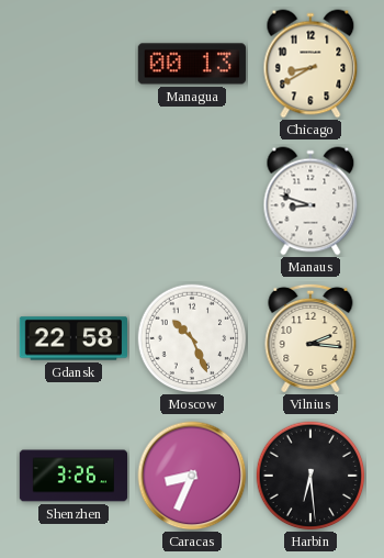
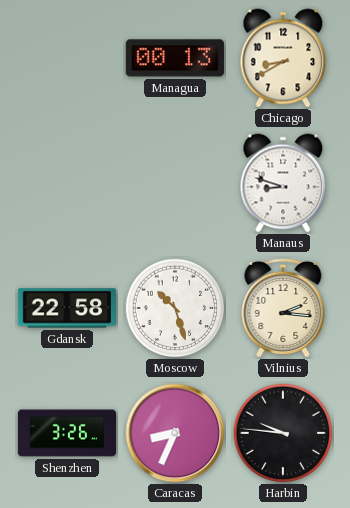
Moscow: 10:26 -> 10:27
Harbin: 6:29 -> 9:46
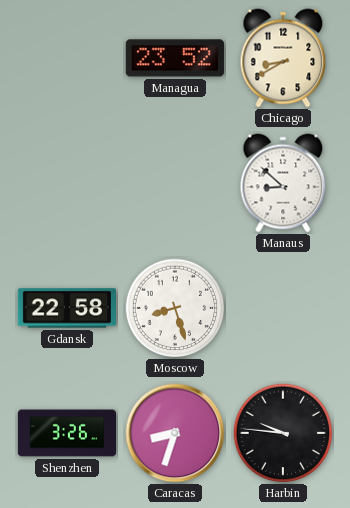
Managua: 00:13 -> 23:52
Manaus: 8:48 -> 8:52
Moscow: 10:27 -> 8:27
Vilnius: 2:16 -> none
Caracas: 8:34 -> 8:33
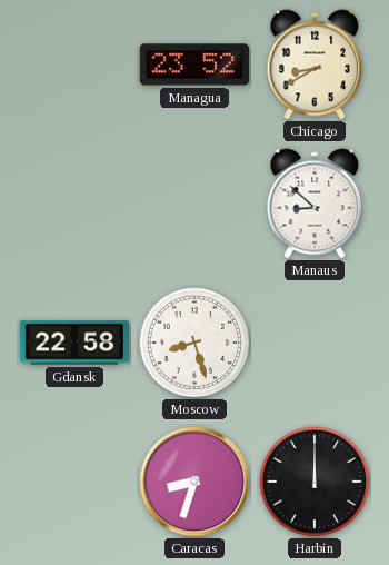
Shenzhen: 3:26 -> none
Harbin: 9:46 -> 12:00
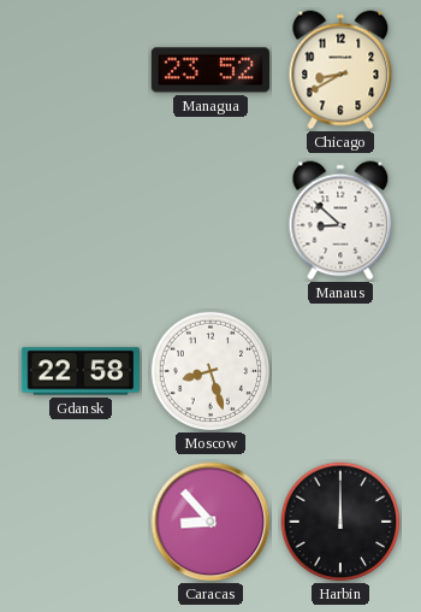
Caracas: 8:33 -> 8:53
